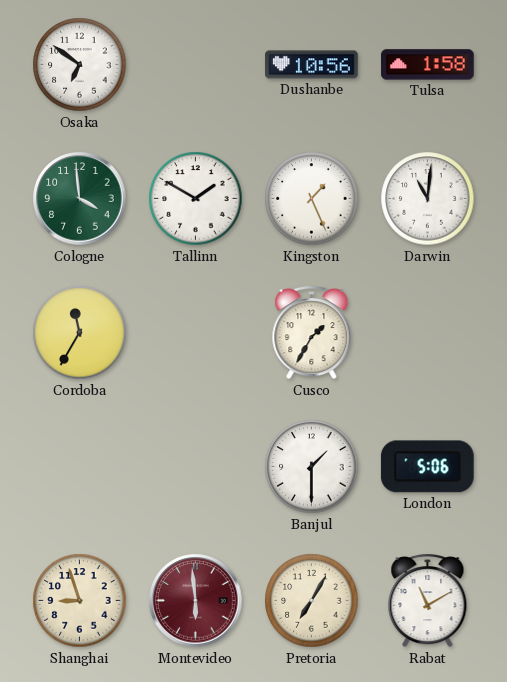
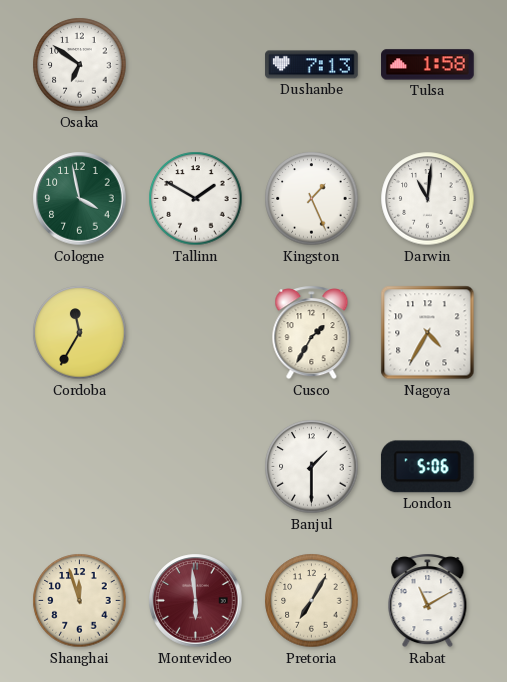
Dushanbe: 10:56 -> 7:13
Cologne: 3:59 -> 3:58
Nagoya: none -> 4:35
Shanghai: 8:57 -> 11:57
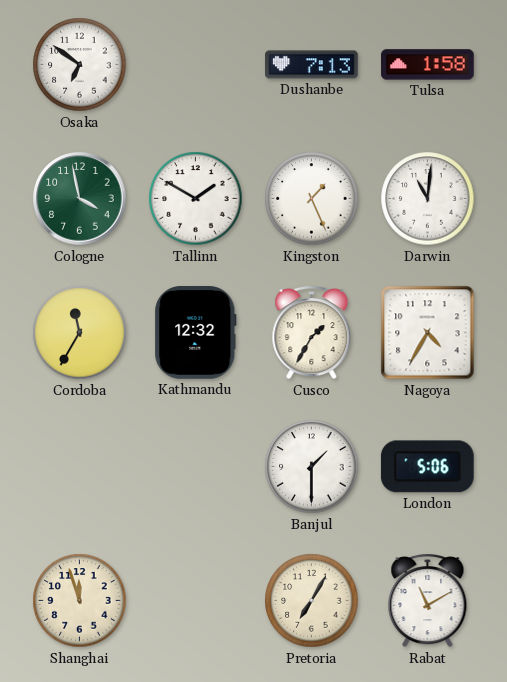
Kathmandu: none -> 12:32
Montevideo: 5:59 -> none
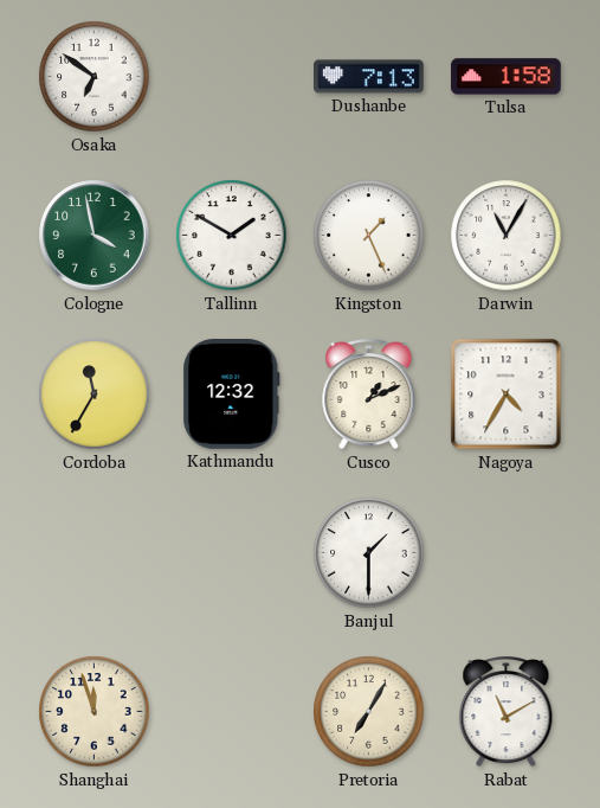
Darwin: 11:01 -> 11:05
Cusco: 1:35 -> 1:11
London: 5:06 -> none
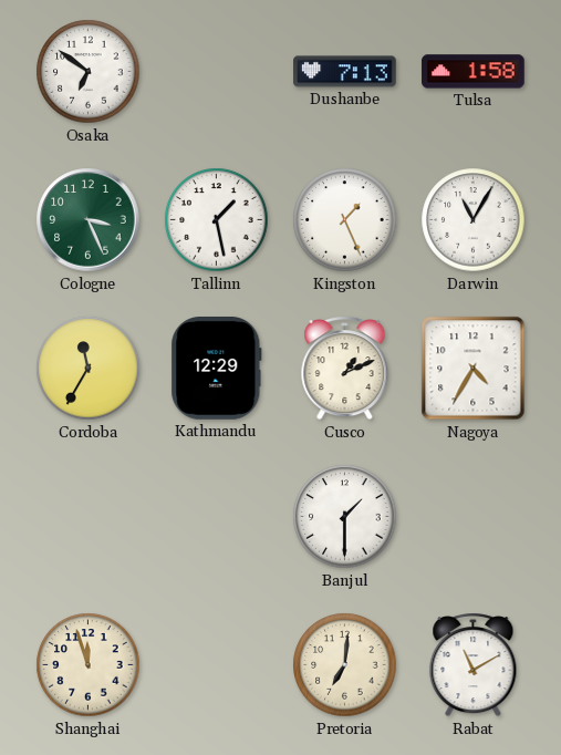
Cologne: 3:58 -> 3:26
Tallinn: 1:50 -> 1:28
Kathmandu: 12:32 -> 12:29
Pretoria: 7:05 -> 7:01
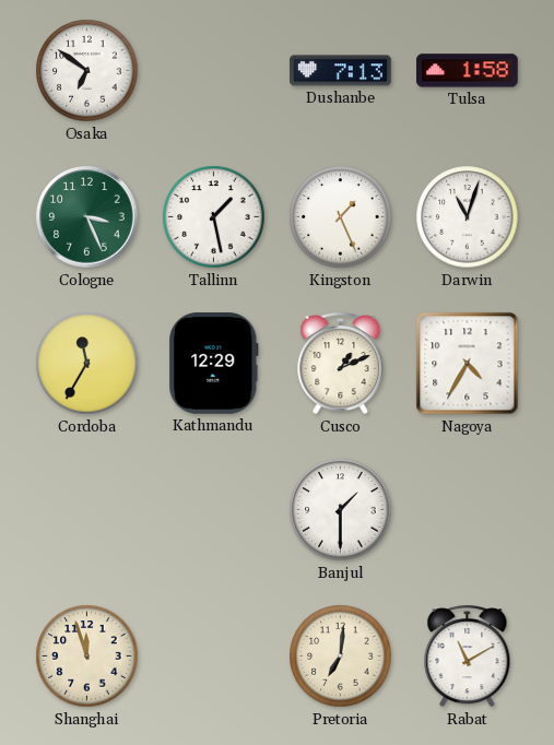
Darwin: 11:05 -> 11:03
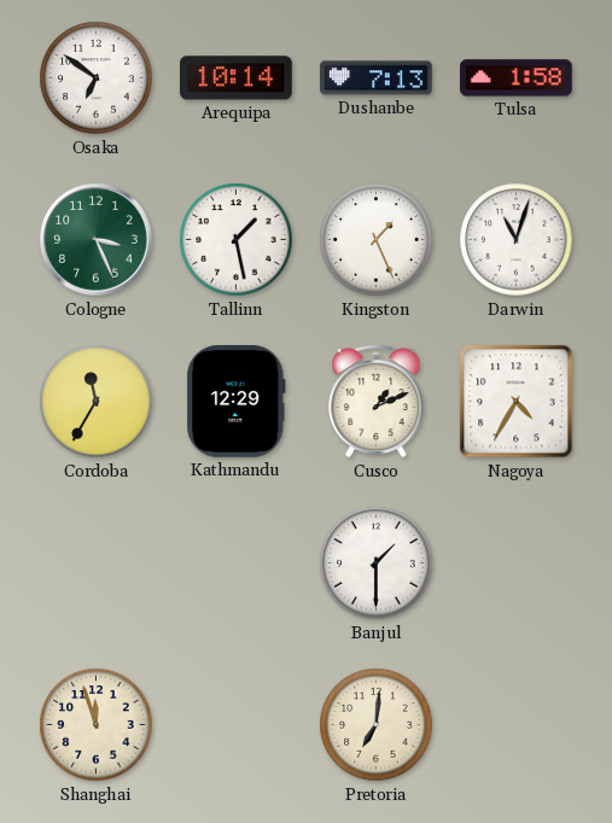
Arequipa: none -> 10:14
Rabat: 11:10 -> none
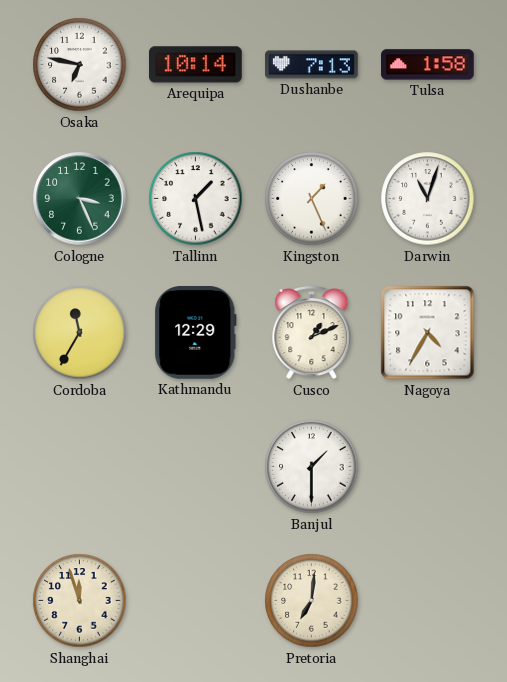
Osaka: 6:51 -> 6:47
